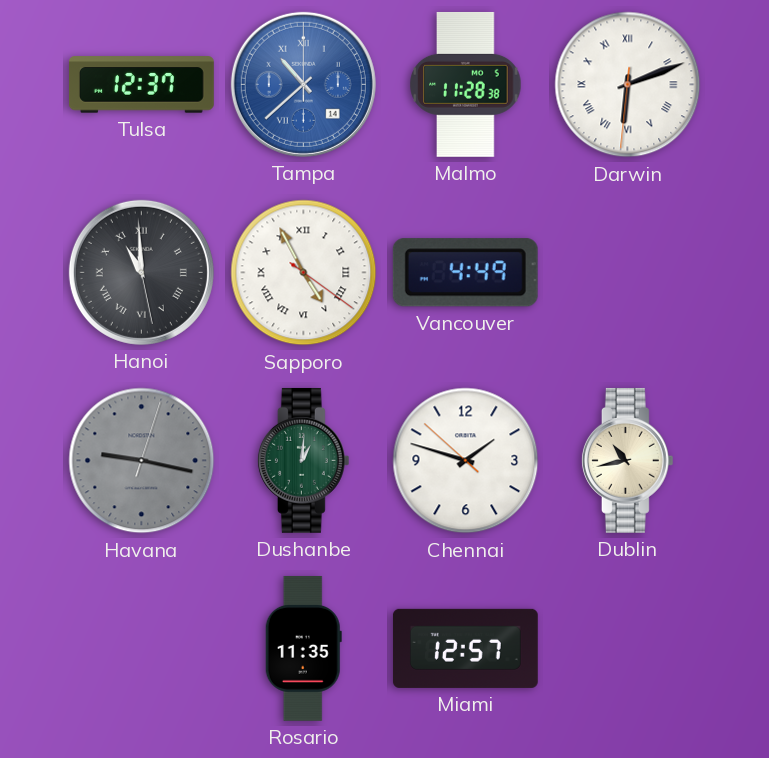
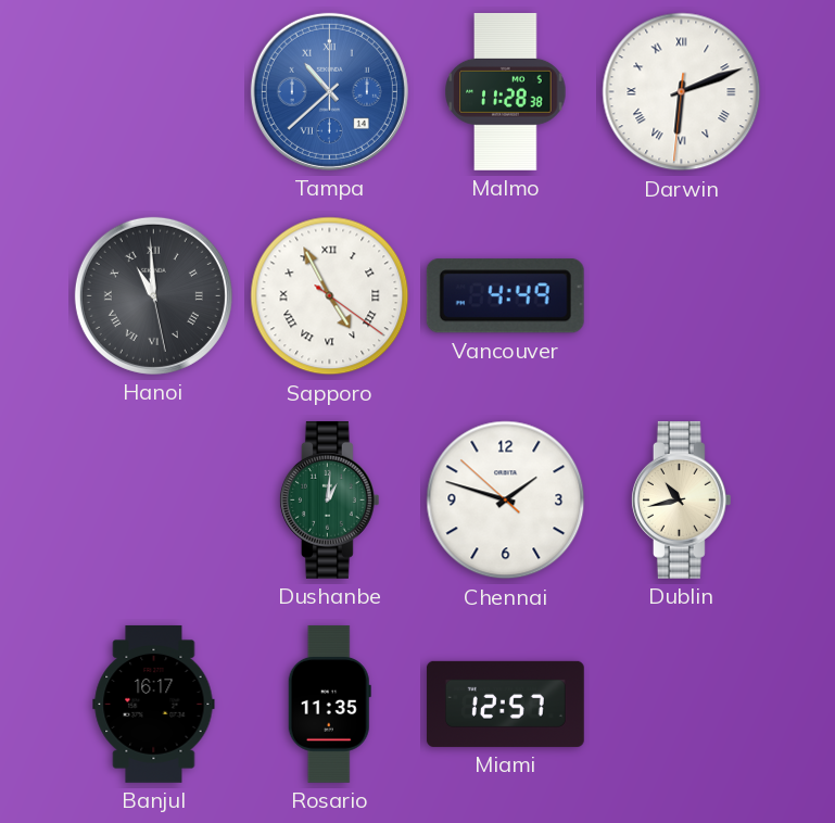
Tulsa: 12:37 -> none
Havana: 9:17 -> none
Banjul: none -> 16:17
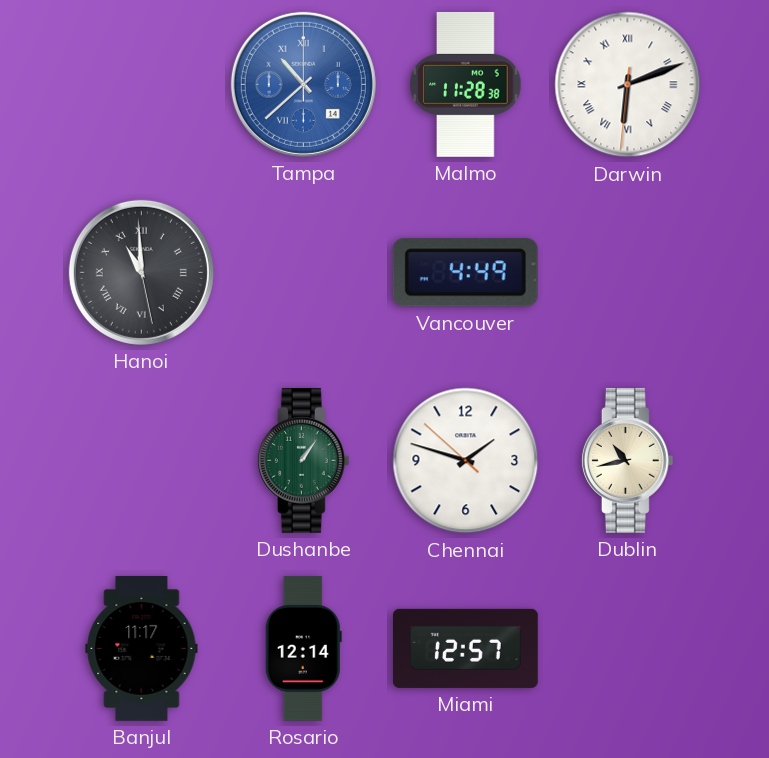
Sapporo: 4:55 -> none
Dushanbe: 1:01 -> 1:06
Banjul: 16:17 -> 11:17
Rosario: 11:35 -> 12:14
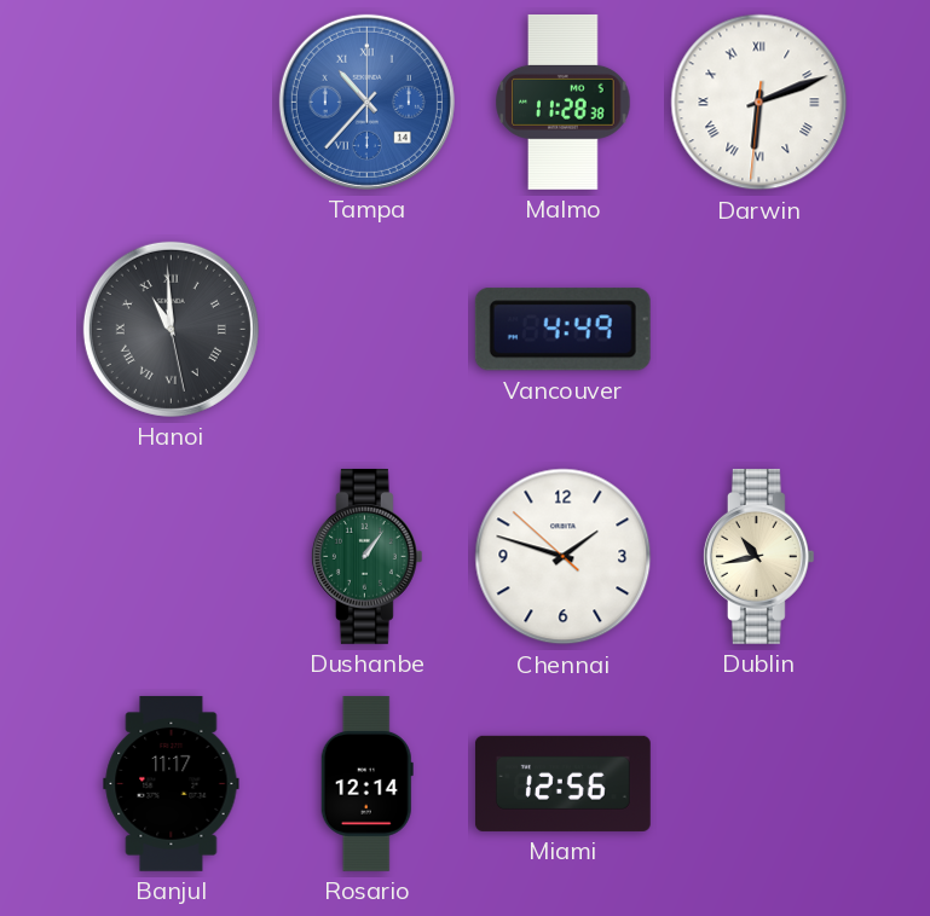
Tampa: 10:38 -> 10:37
Miami: 12:57 -> 12:56
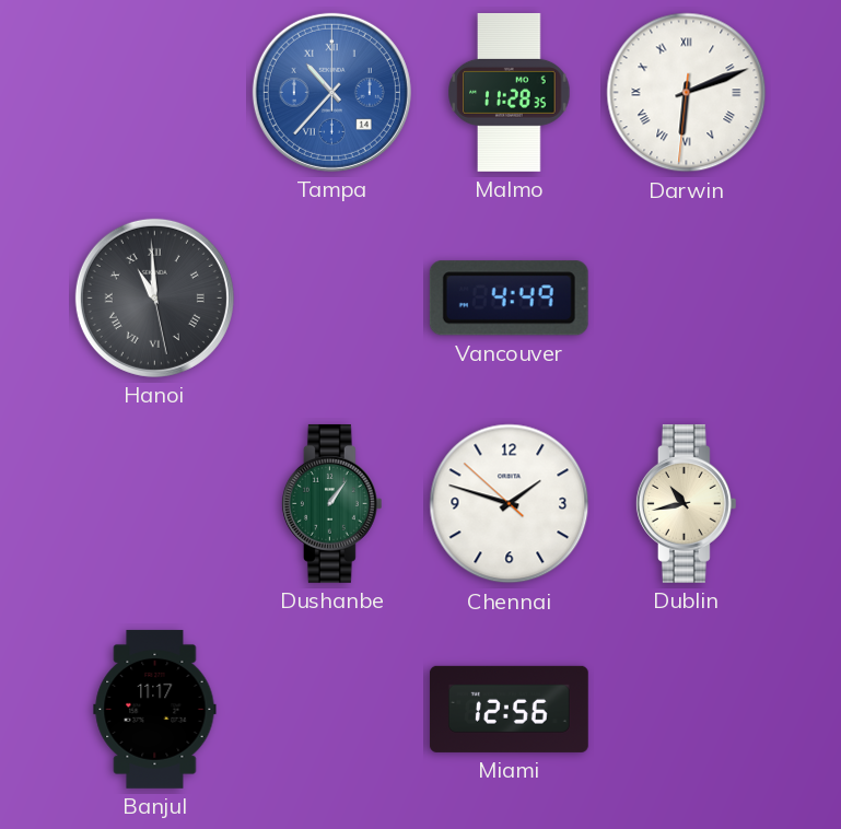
Malmo: 11:28:38 -> 11:28:35
Rosario: 12:14 -> none
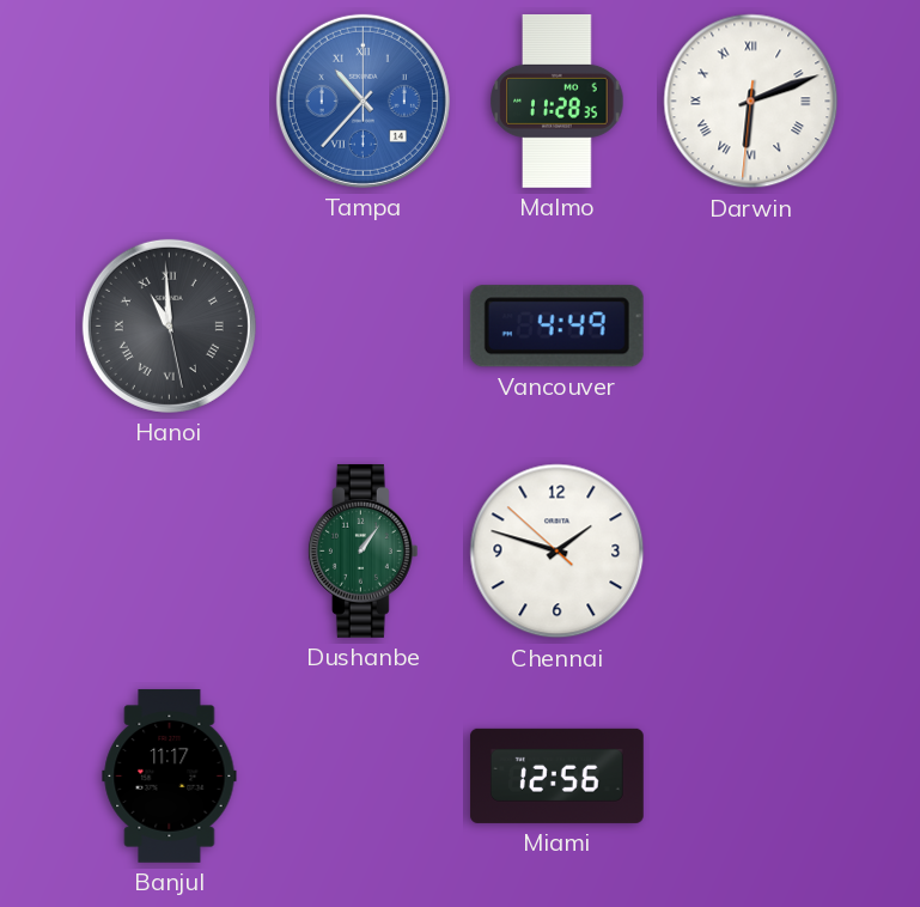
Dublin: 10:43 -> none
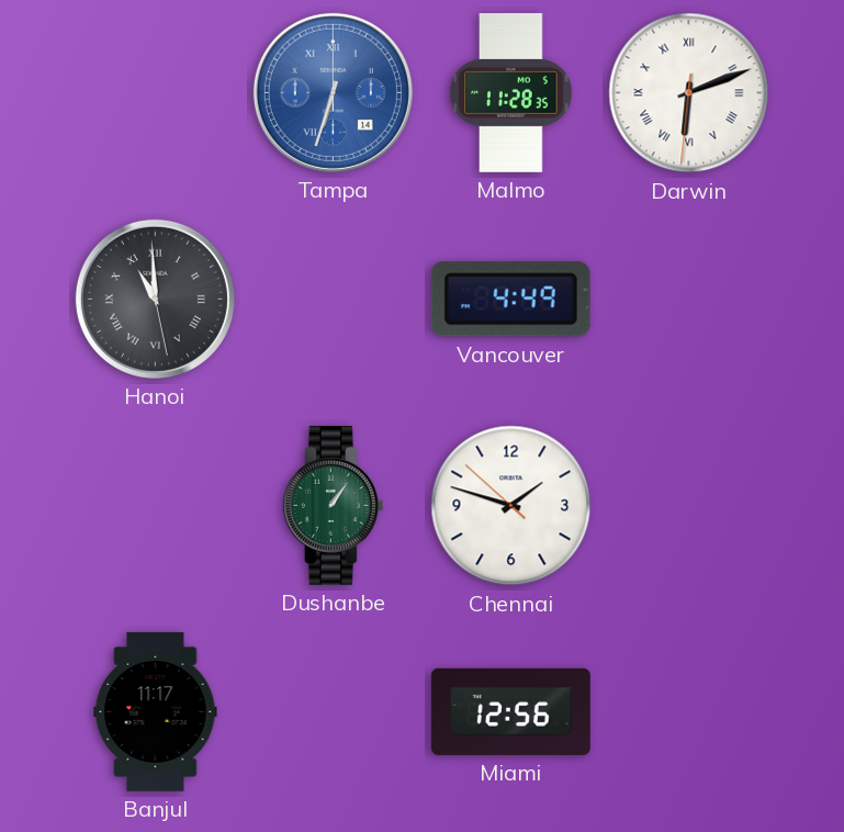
Tampa: 10:37 -> 6:33
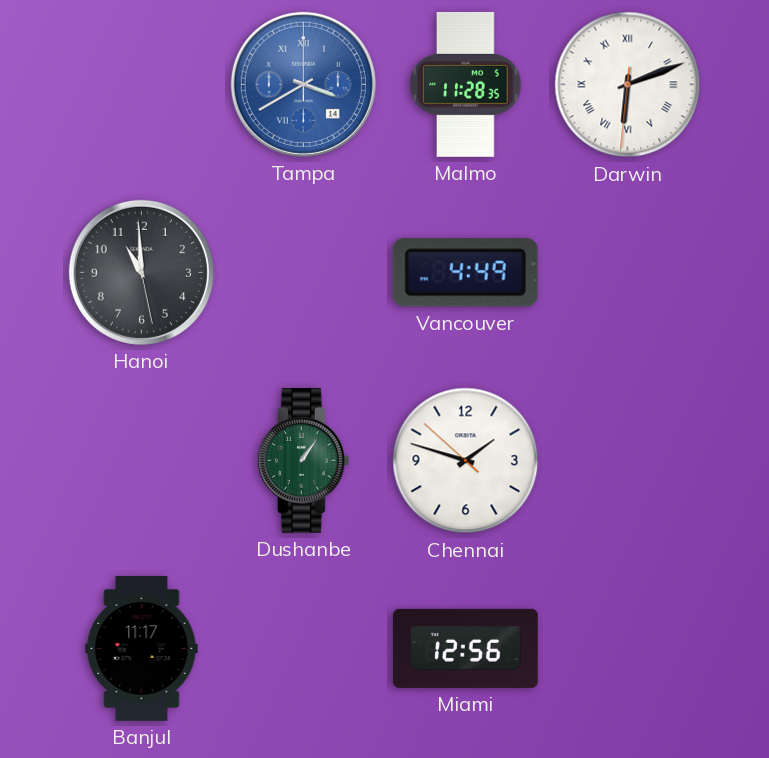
Tampa: 6:33 -> 3:40
Hanoi numerals: Roman -> Arabic
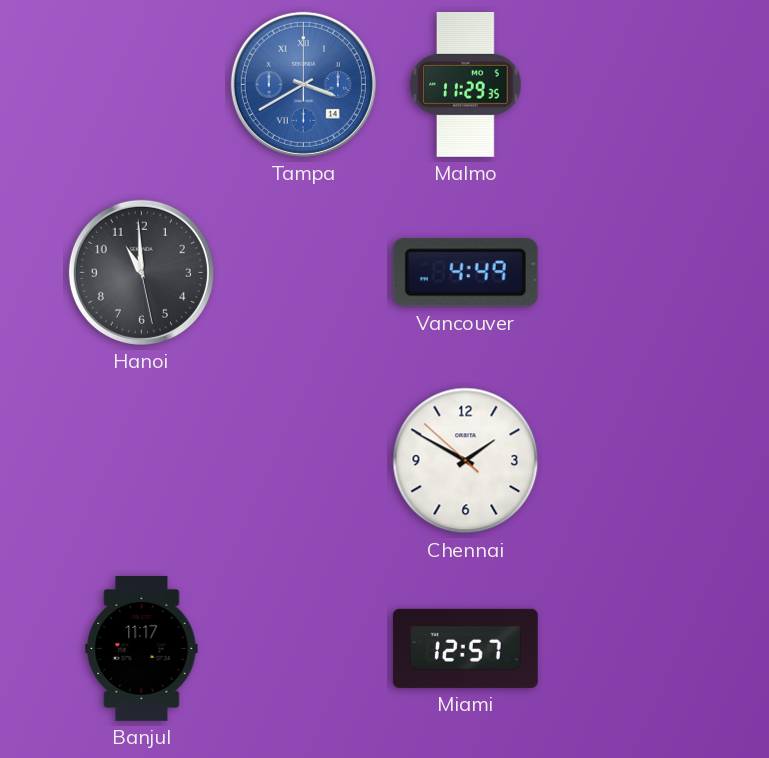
Malmo: 11:28 -> 11:29
Darwin: 6:11 -> none
Dushanbe: 1:06 -> none
Chennai: 1:47 -> 1:49
Miami: 12:56 -> 12:57
